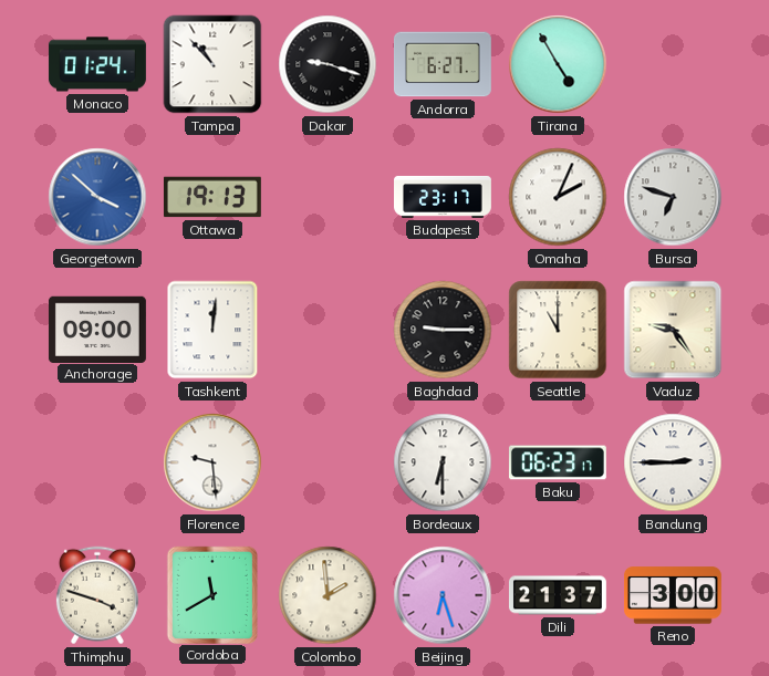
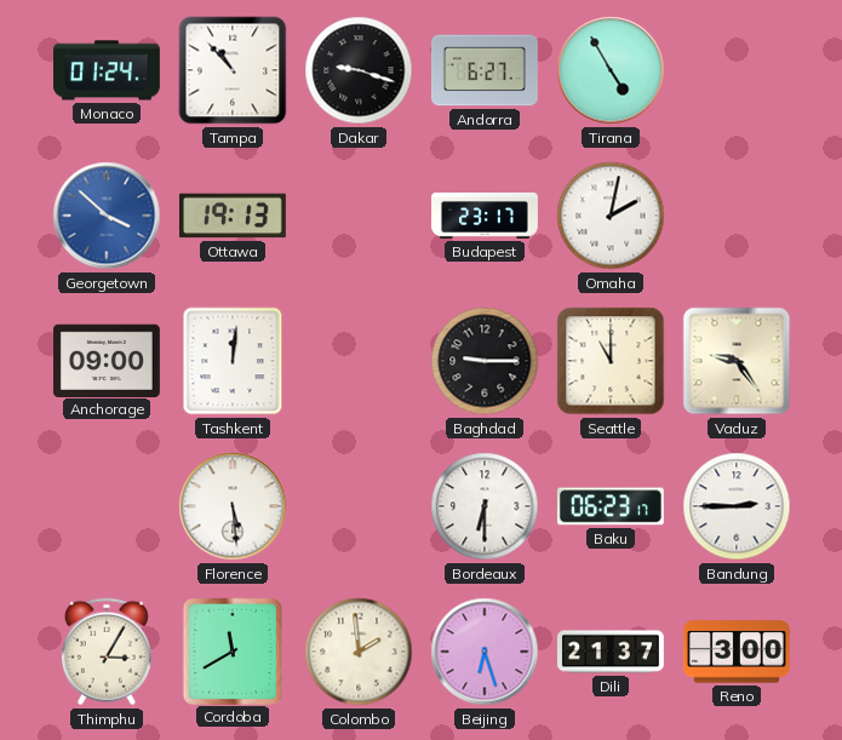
Omaha: 2:04 -> 2:02
Bursa: 6:48 -> none
Florence: 9:29 -> 5:29
Thimphu: 3:48 -> 3:05
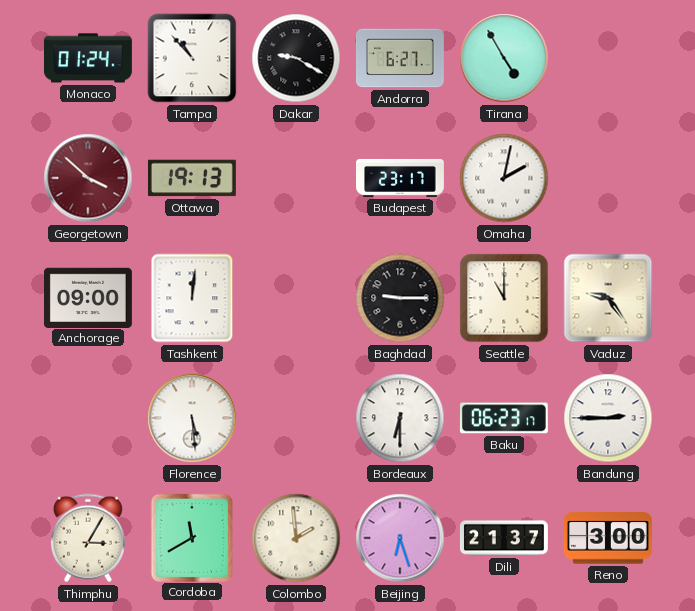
Dakar: 9:18 -> 9:20
Georgetown dial: blue -> burgundy
